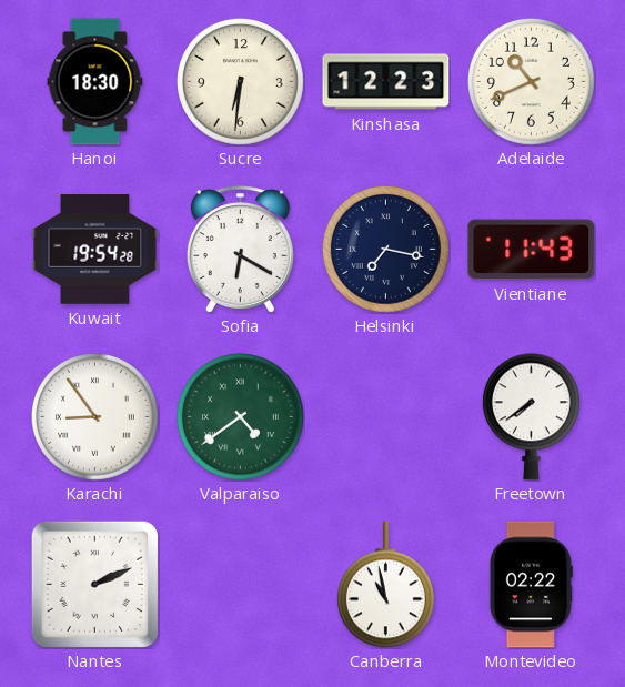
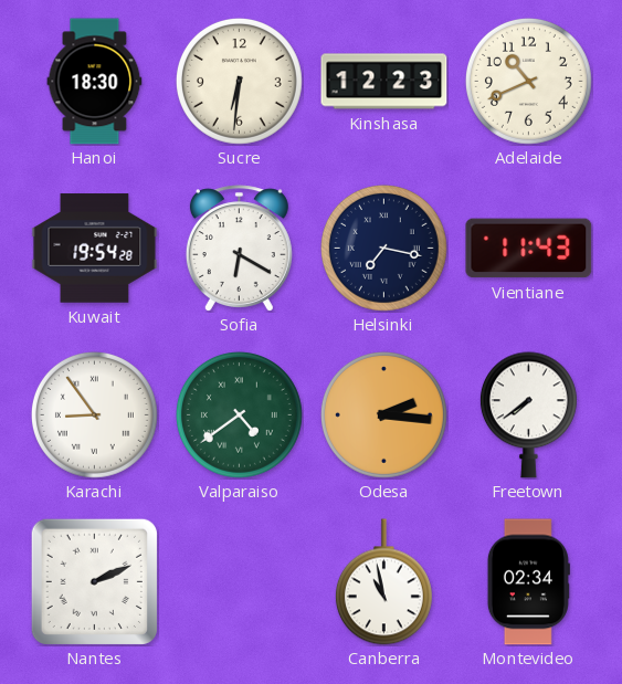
Odesa: none -> 2:16
Montevideo: 02:22 -> 02:34
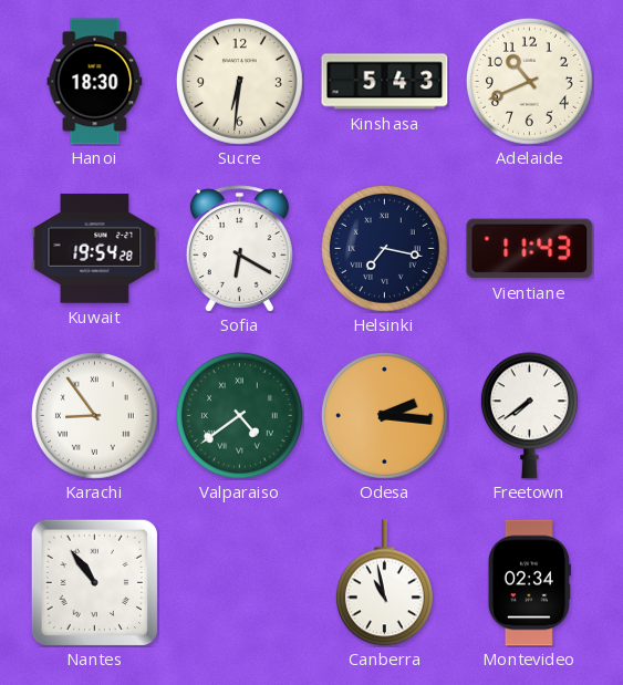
Kinshasa: 12:23 -> 5:43
Nantes: 2:11 -> 10:54
